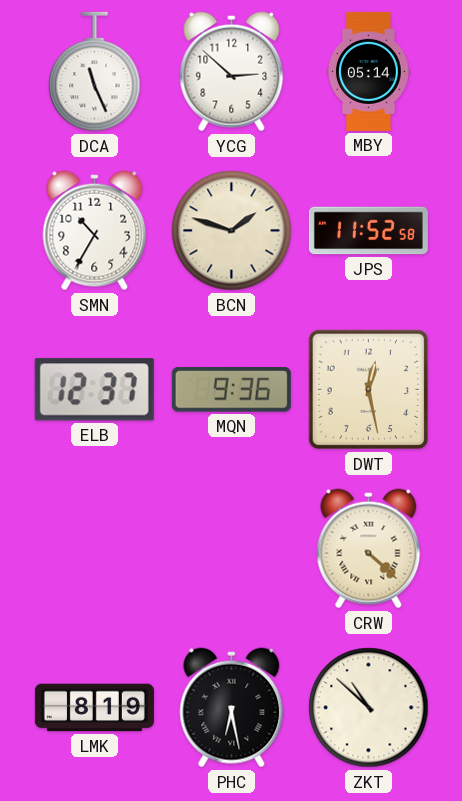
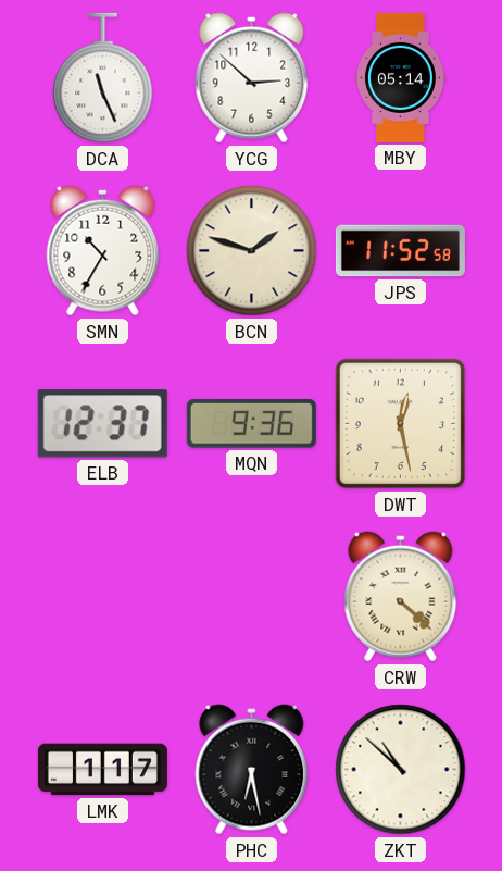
LMK: 8:19 -> 1:17
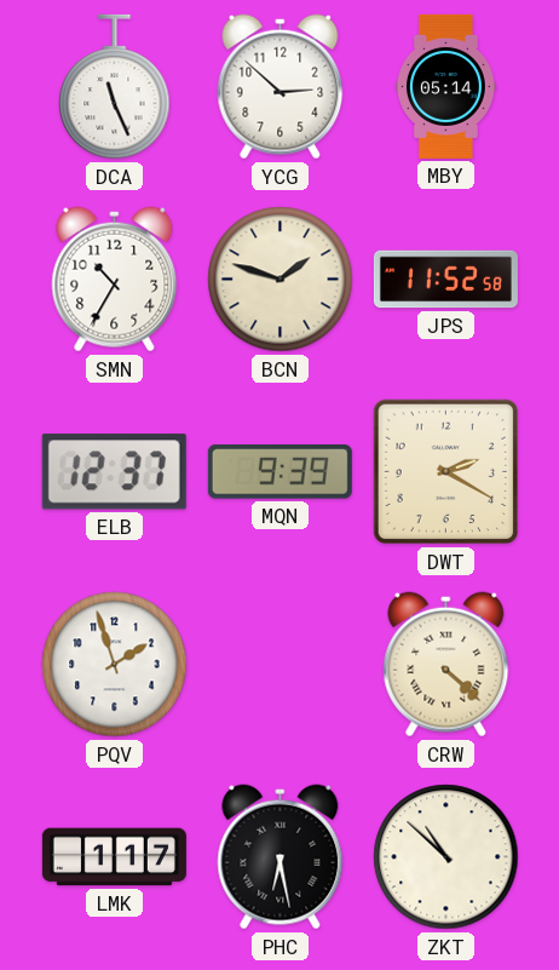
MQN: 9:36 -> 9:39
DWT: 12:28 -> 2:20
PQV: none -> 1:57
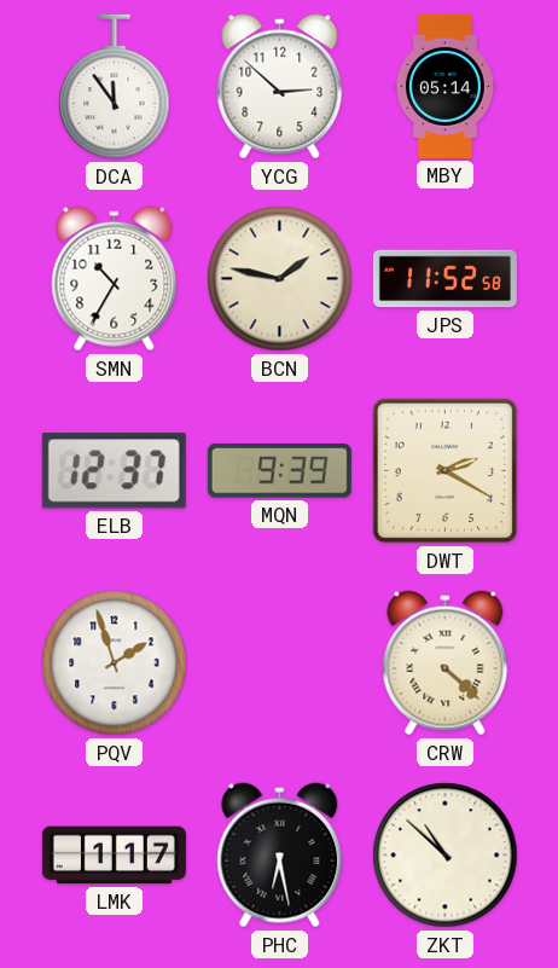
DCA: 11:26 -> 11:54
BCN: 1:48 -> 1:47
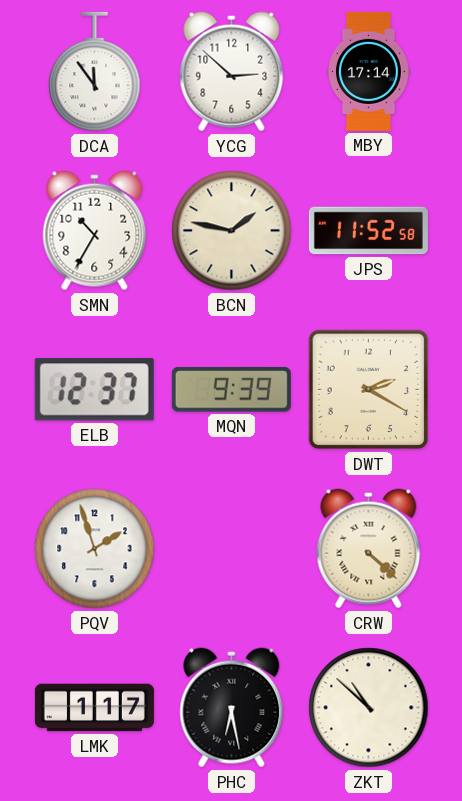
MBY: 05:14 -> 17:14
